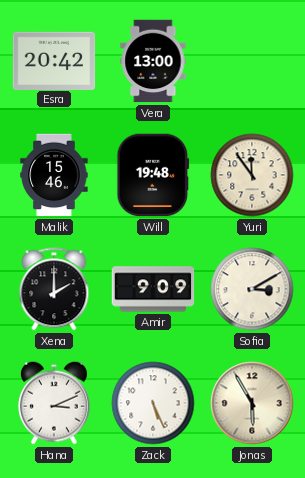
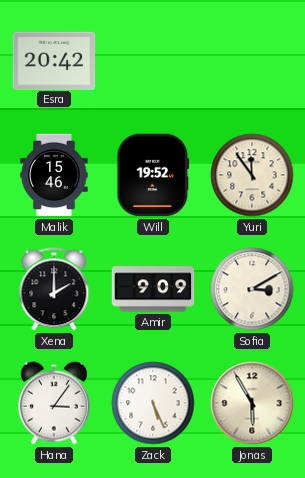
Vera: 13:00 -> none
Will: 19:48 -> 19:52
Hana: 3:11 -> 3:06
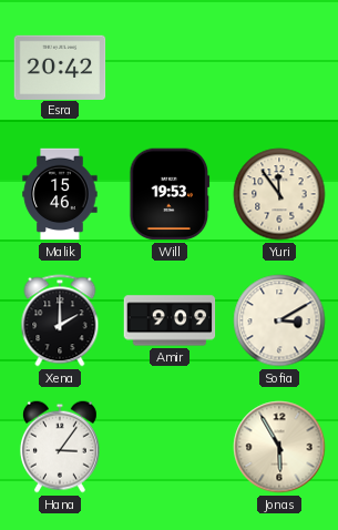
Will: 19:52 -> 19:53
Zack: 5:26 -> none
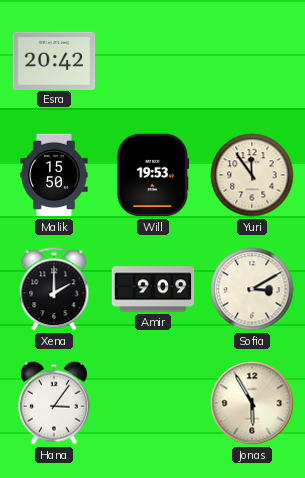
Malik: 15:46 -> 15:50
